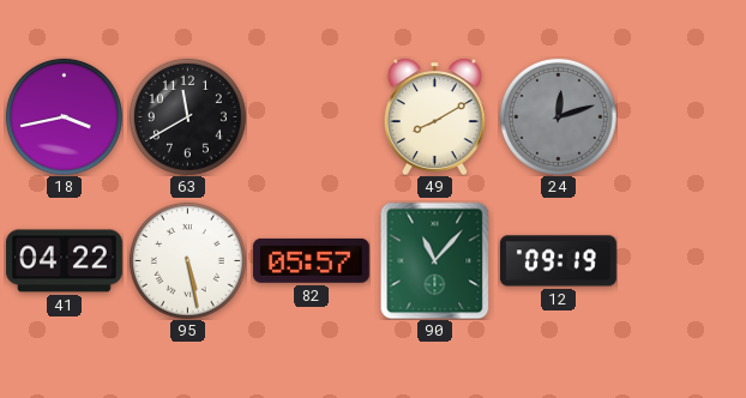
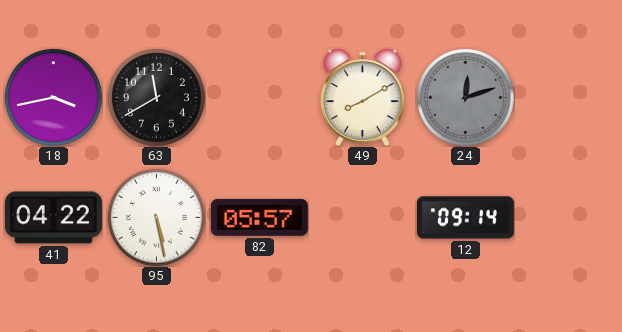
90: 11:07 -> none
12: 09:19 -> 09:14
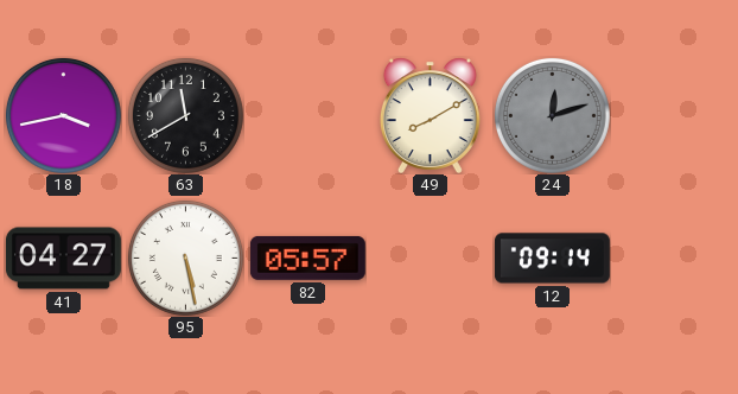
41: 04:22 -> 04:27
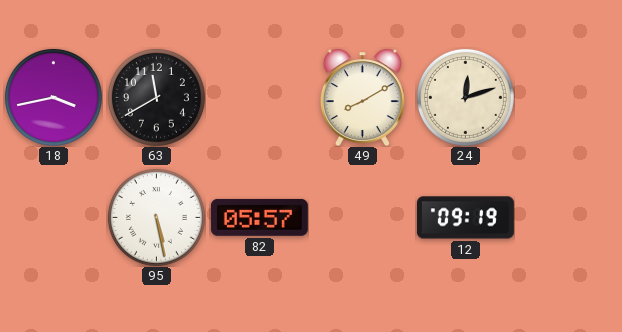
24 dial: grey -> cream
41: 04:27 -> none
12: 09:14 -> 09:19
